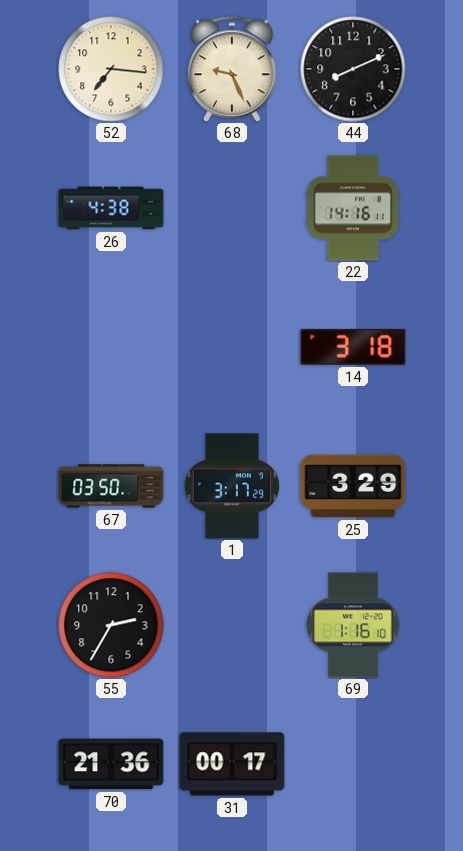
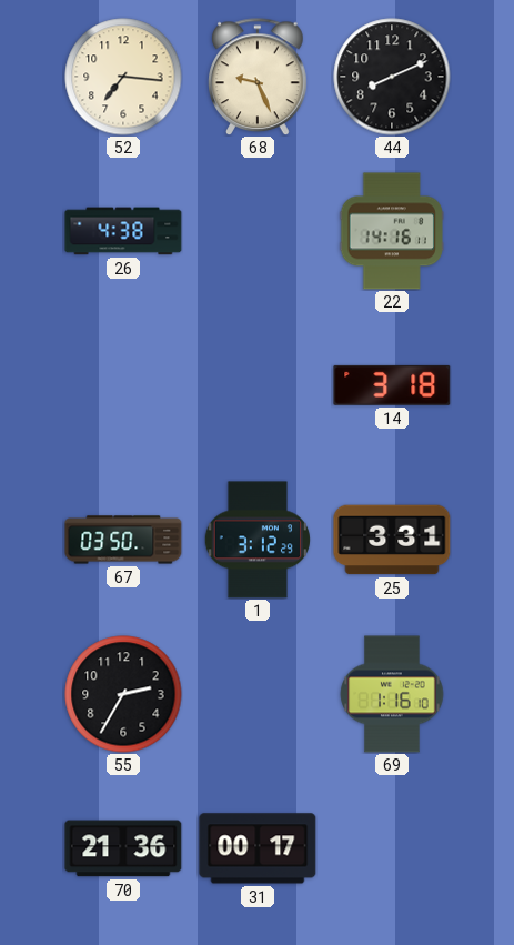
1: 3:17 -> 3:12
25: 3:29 -> 3:31
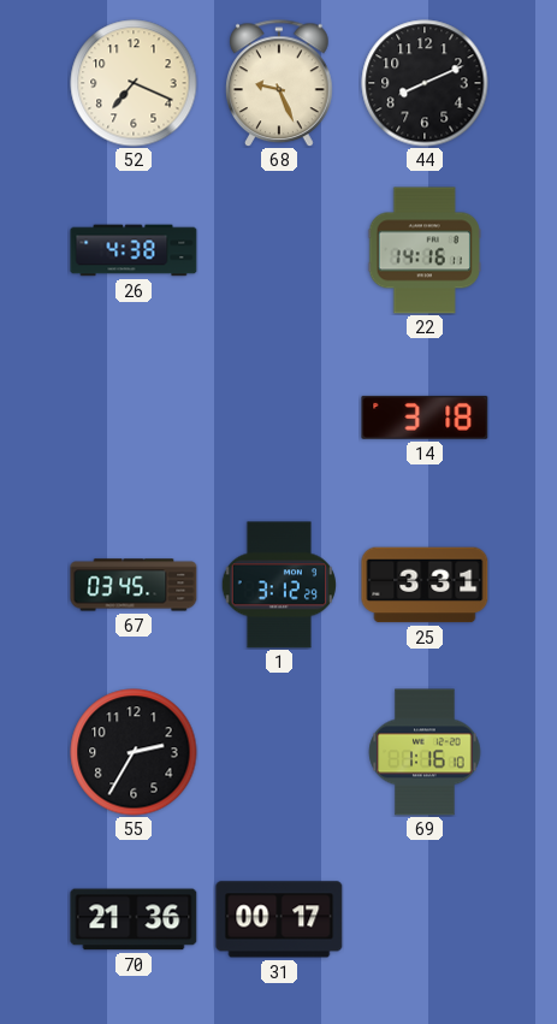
52: 7:16 -> 7:19
67: 03:50 -> 03:45
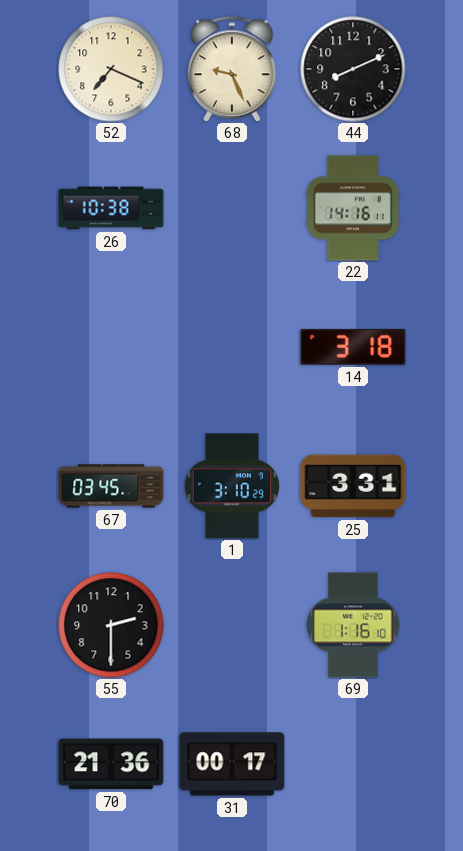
26: 4:38 -> 10:38
1: 3:12 -> 3:10
55: 2:35 -> 2:30
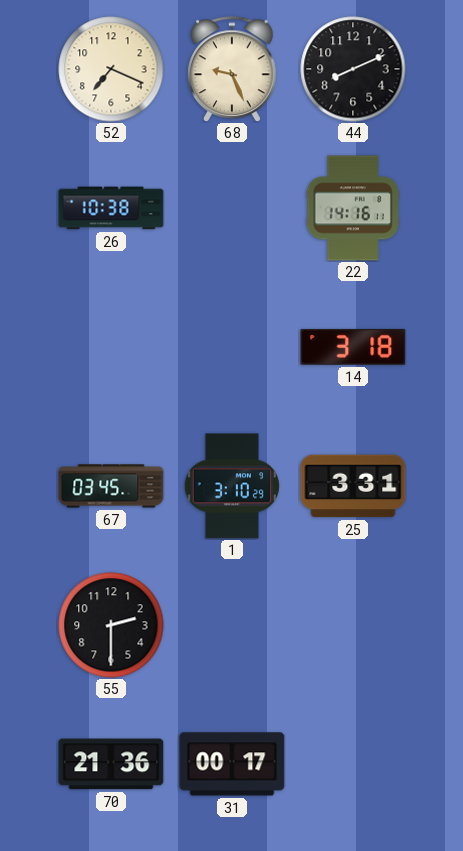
69: 1:16 -> none
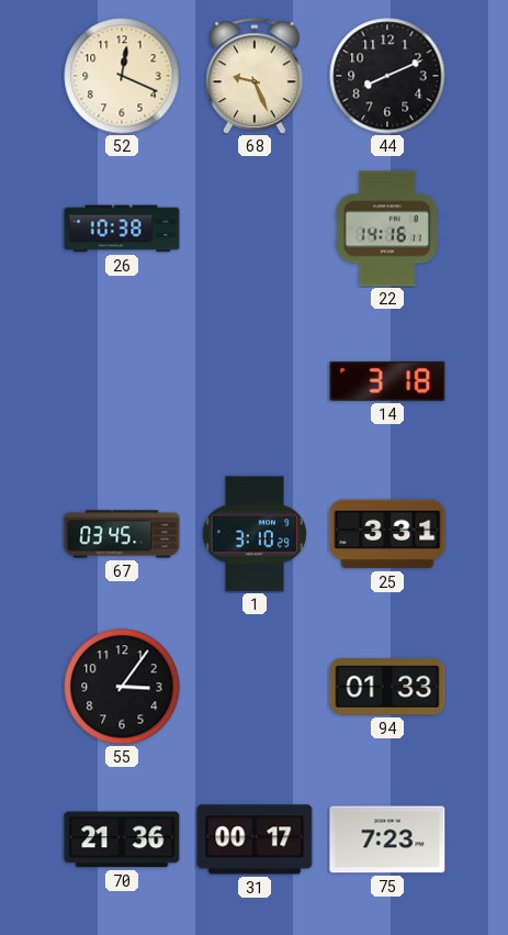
52: 7:19 -> 12:19
55: 2:30 -> 3:06
94: none -> 01:33
75: none -> 7:23
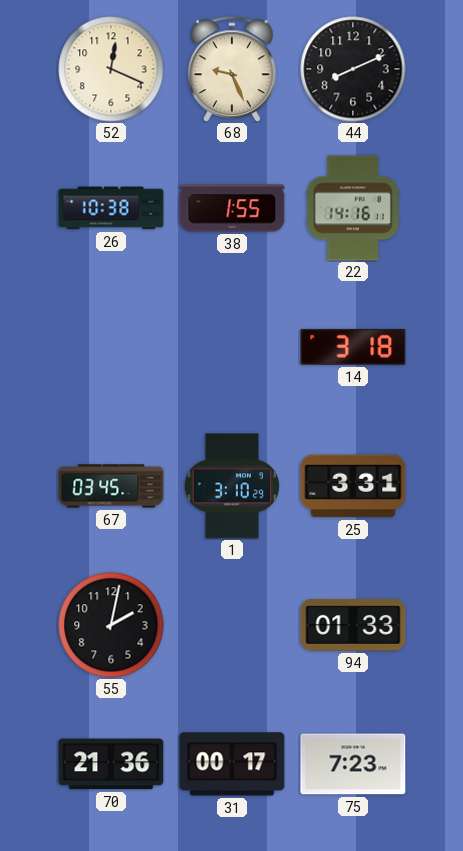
38: none -> 1:55
55: 3:06 -> 2:02
